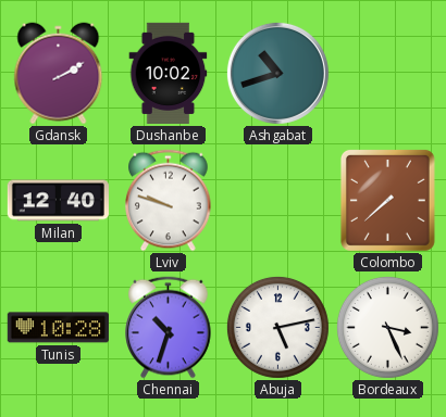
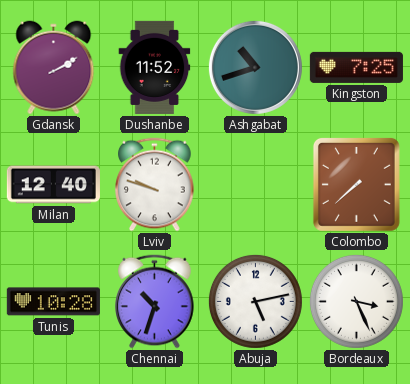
Dushanbe: 10:02 -> 11:52
Kingston: none -> 7:25
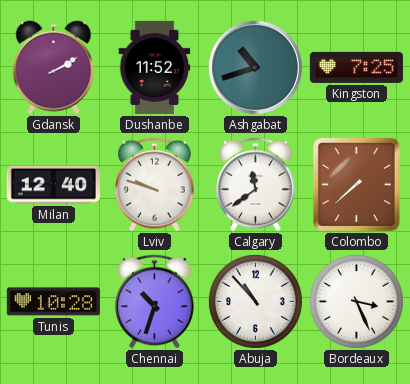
Calgary: none -> 11:39
Abuja: 5:13 -> 10:53
